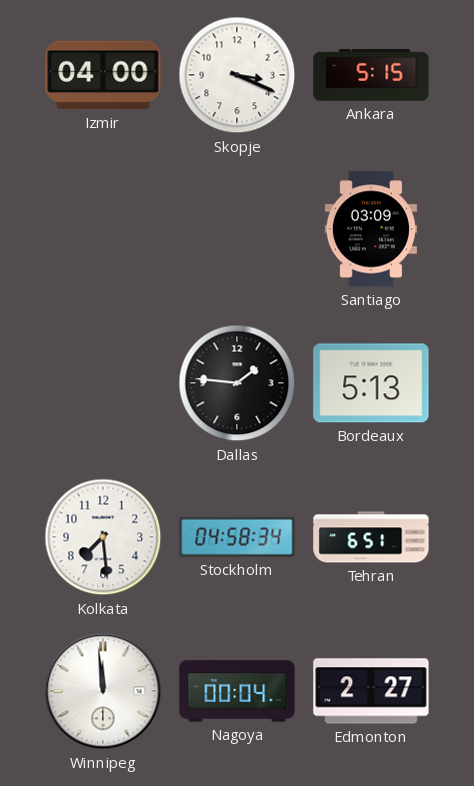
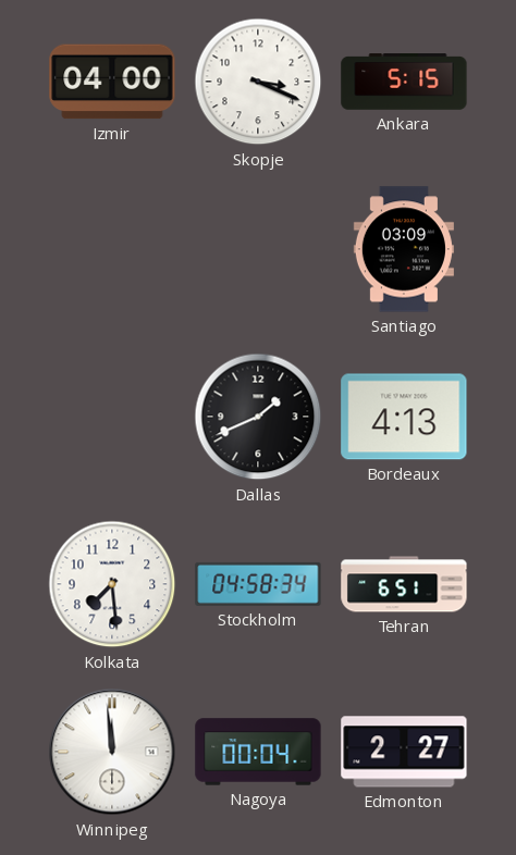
Dallas: 1:46 -> 1:41
Bordeaux: 5:13 -> 4:13
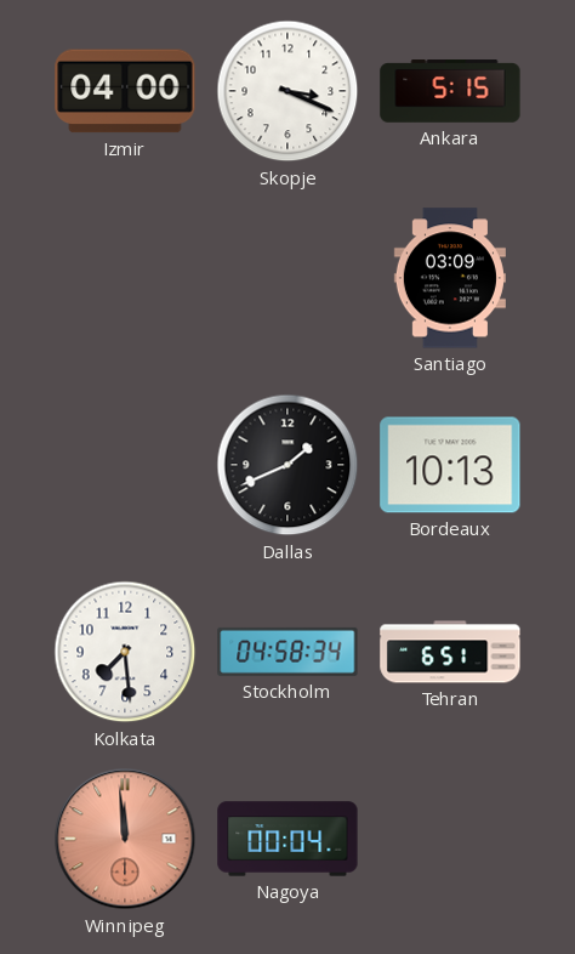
Bordeaux: 4:13 -> 10:13
Winnipeg dial: white -> salmon
Edmonton: 2:27 -> none
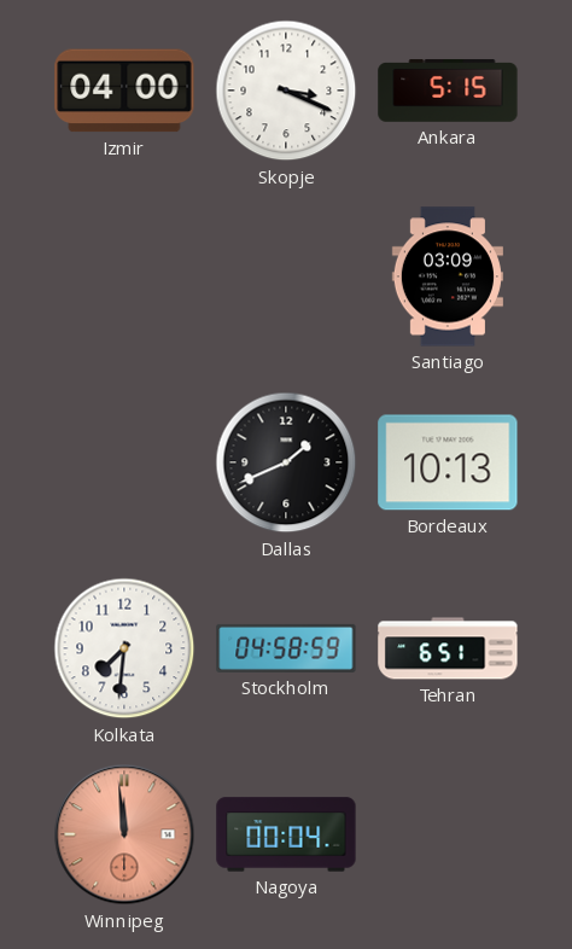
Kolkata: 7:29 -> 7:31
Stockholm: 04:58:34 -> 04:58:59
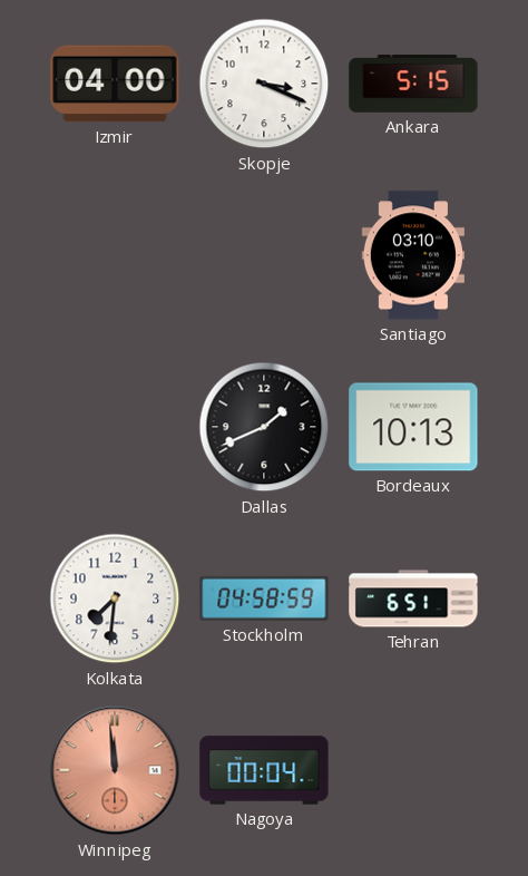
Santiago: 03:09 -> 03:10
